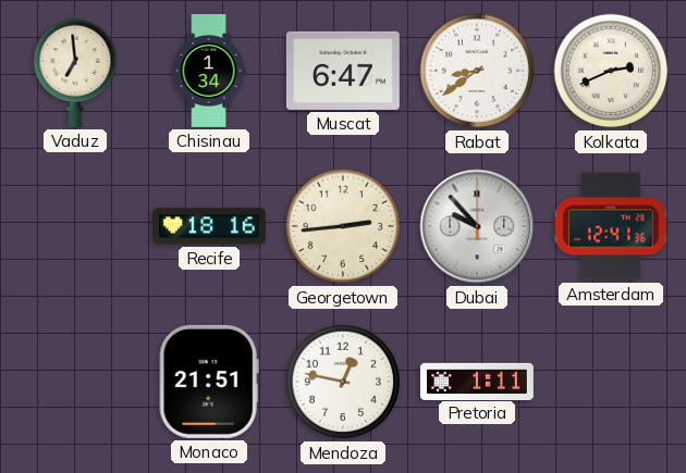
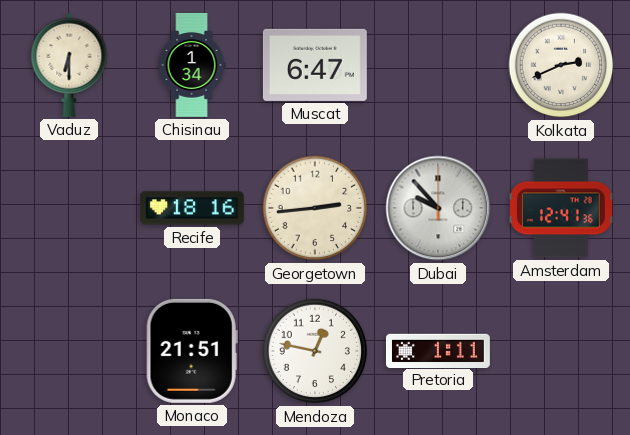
Vaduz: 6:59 -> 6:30
Rabat: 8:39 -> none
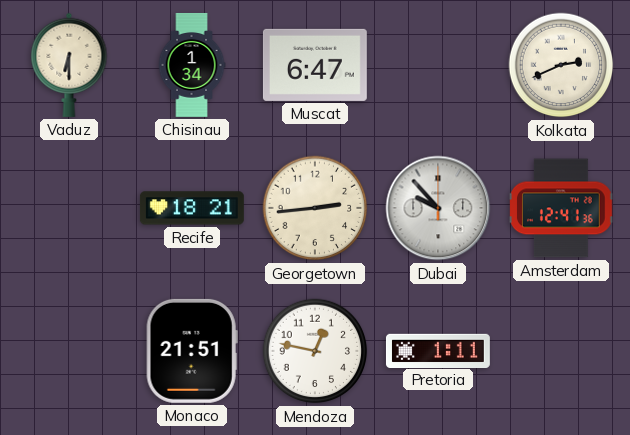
Recife: 18:16 -> 18:21
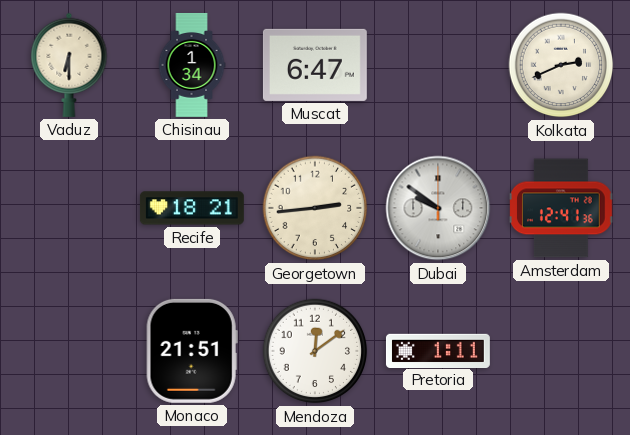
Dubai: 9:53 -> 9:51
Mendoza: 12:47 -> 12:09
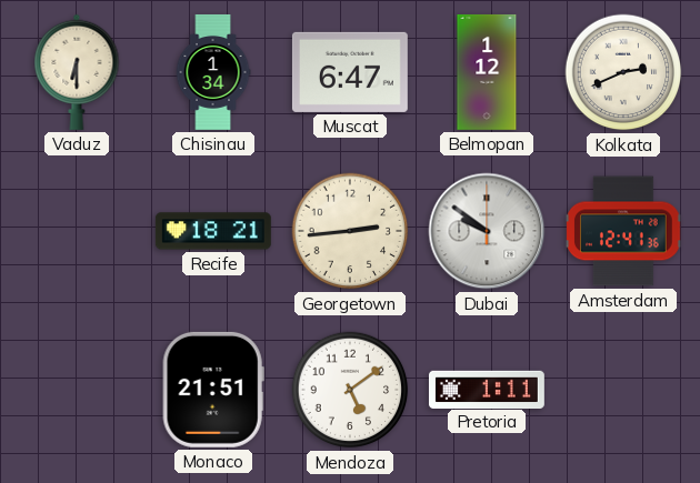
Belmopan: none -> 1:12
Mendoza: 12:09 -> 5:09
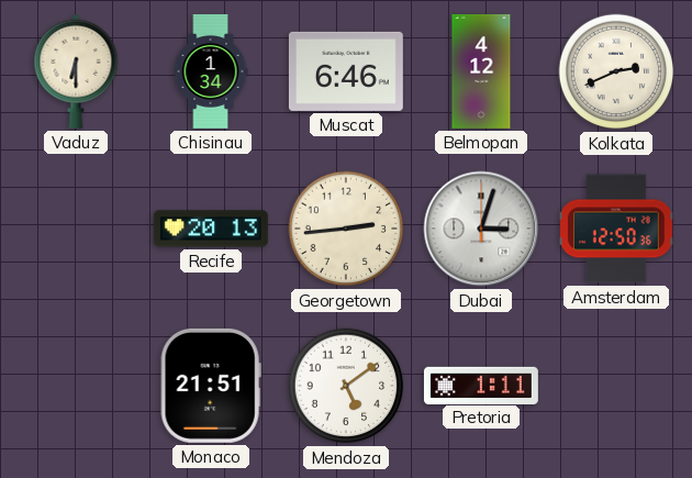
Muscat: 6:47 -> 6:46
Belmopan: 1:12 -> 4:12
Recife: 18:21 -> 20:13
Dubai: 9:51 -> 3:03
Amsterdam: 12:41 -> 12:50
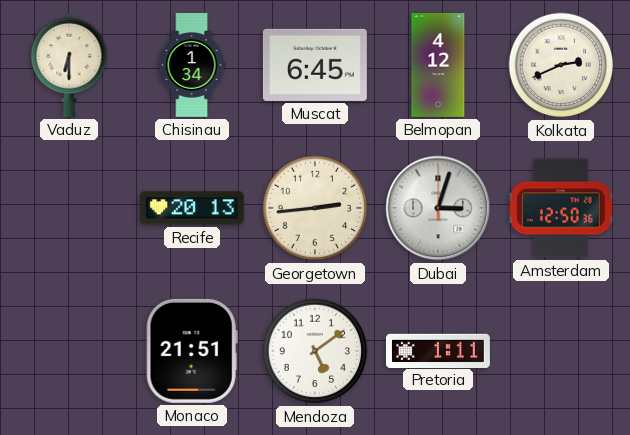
Muscat: 6:46 -> 6:45
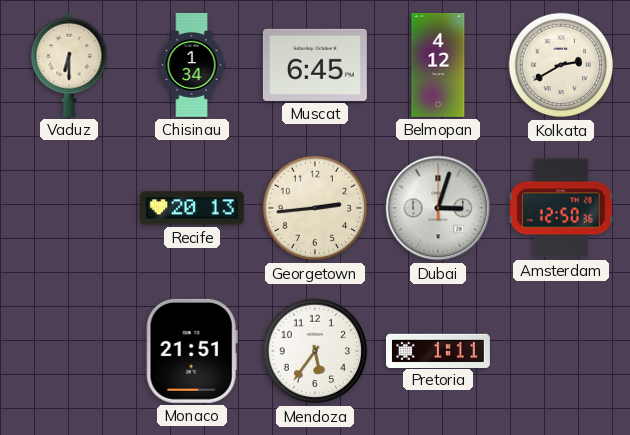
Kolkata: 2:41 -> 2:40
Mendoza: 5:09 -> 5:36
